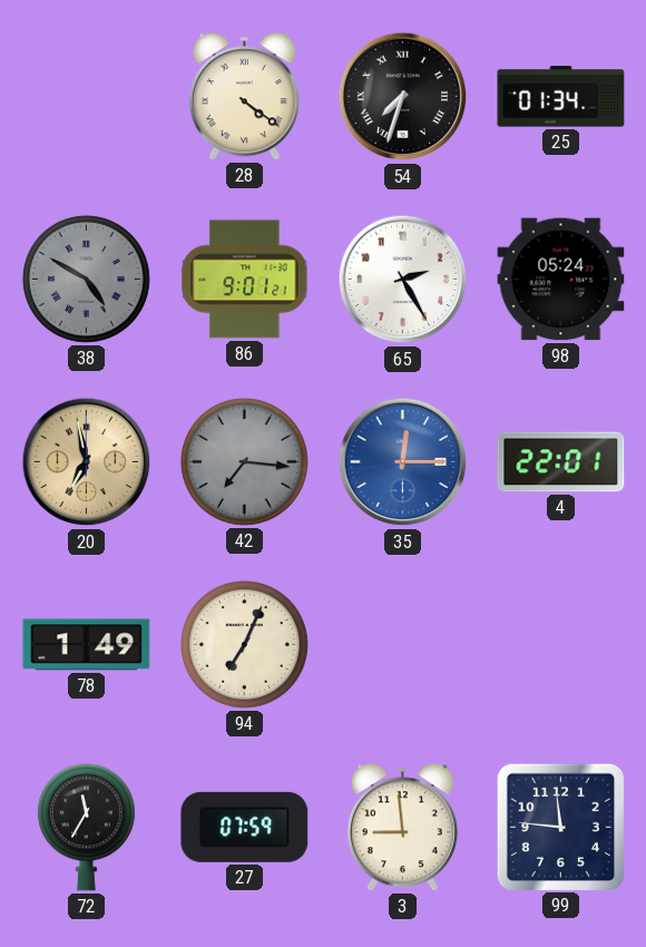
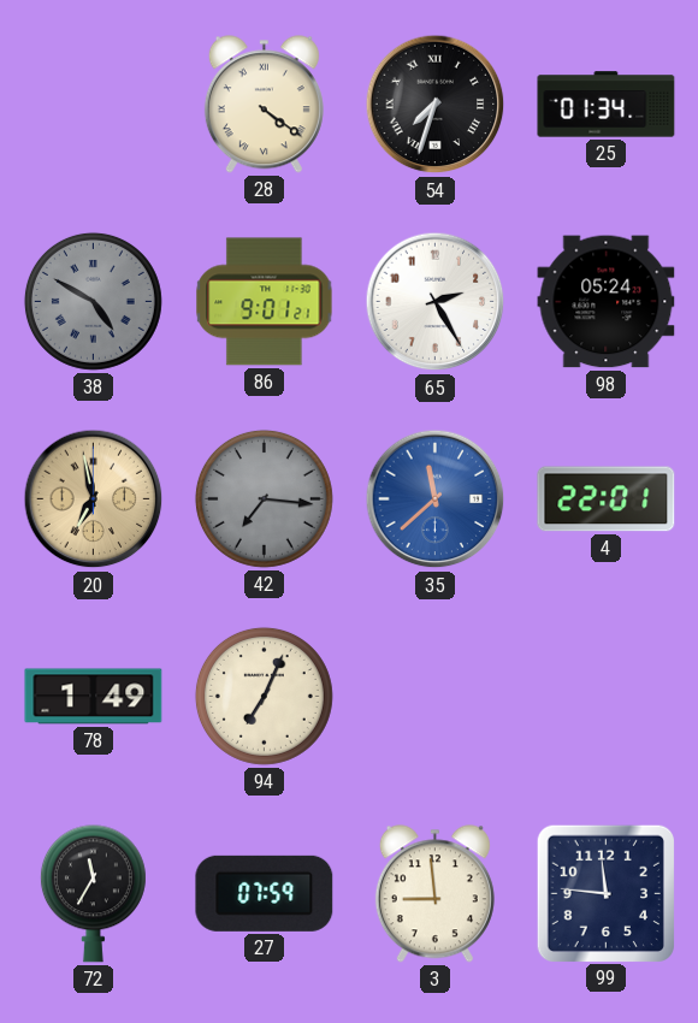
35: 12:15 -> 11:38
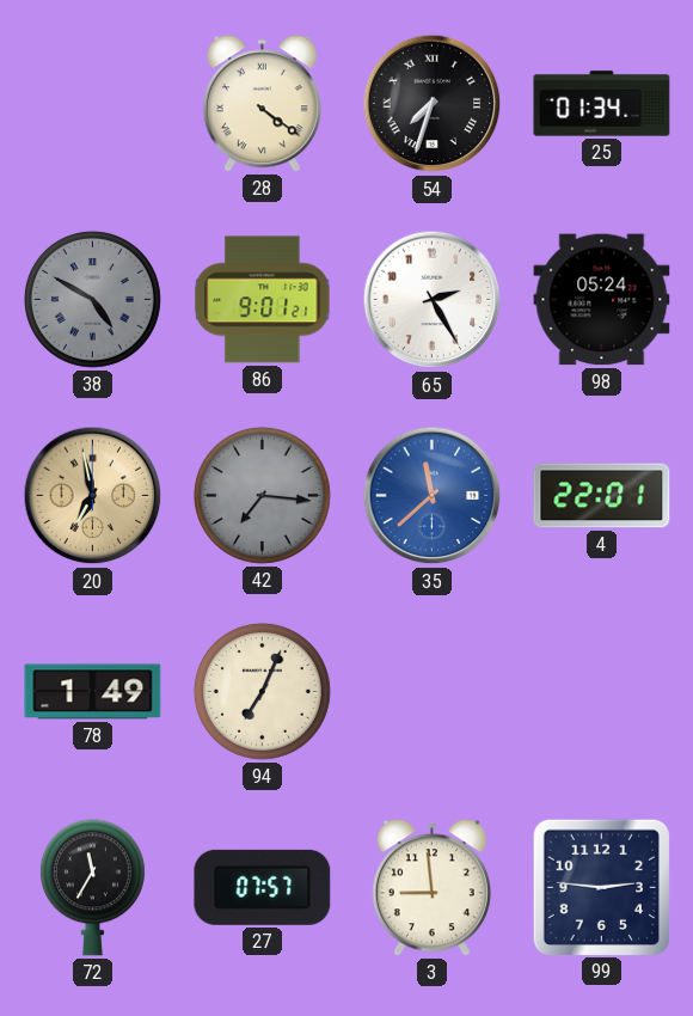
27: 07:59 -> 07:57
99: 11:46 -> 2:46
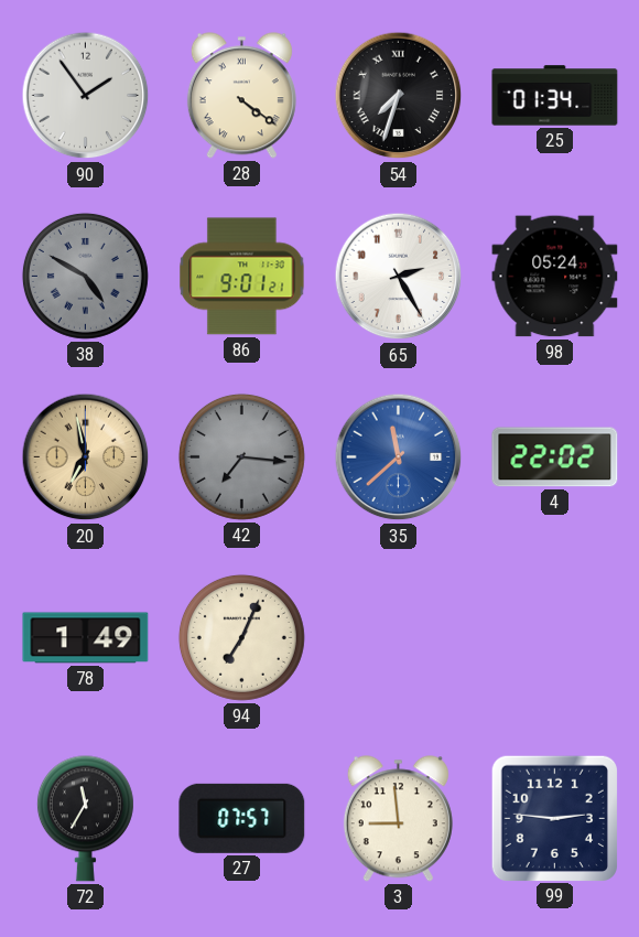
90: none -> 1:54
4: 22:01 -> 22:02
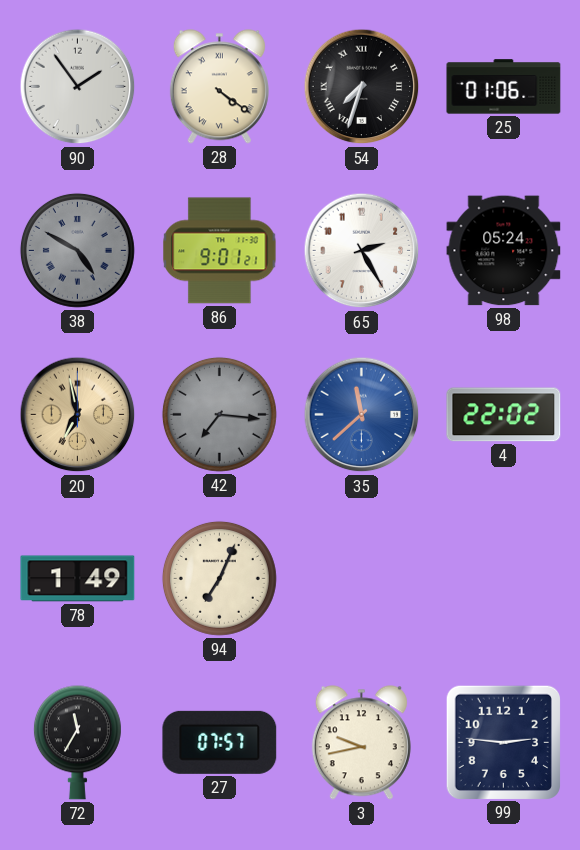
25: 01:34 -> 01:06
3: 8:59 -> 9:43
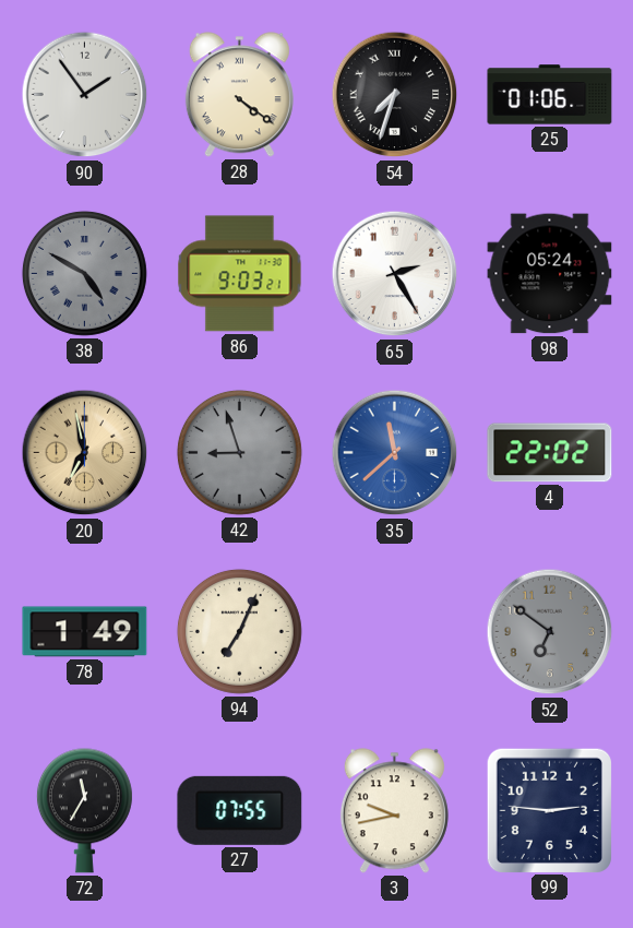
86: 9:01 -> 9:03
42: 7:16 -> 8:57
52: none -> 6:51
27: 07:57 -> 07:55
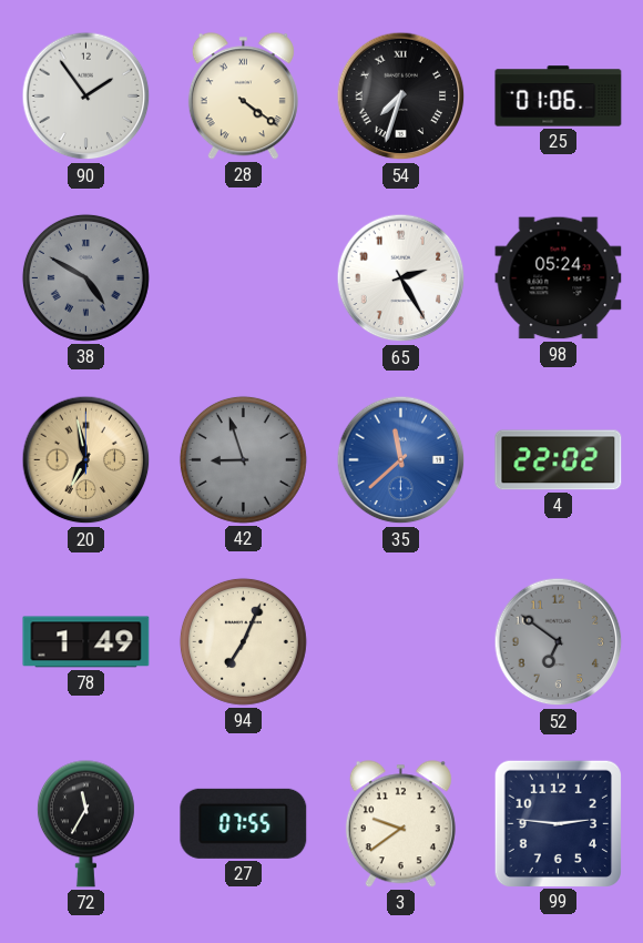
86: 9:03 -> none
3: 9:43 -> 9:39
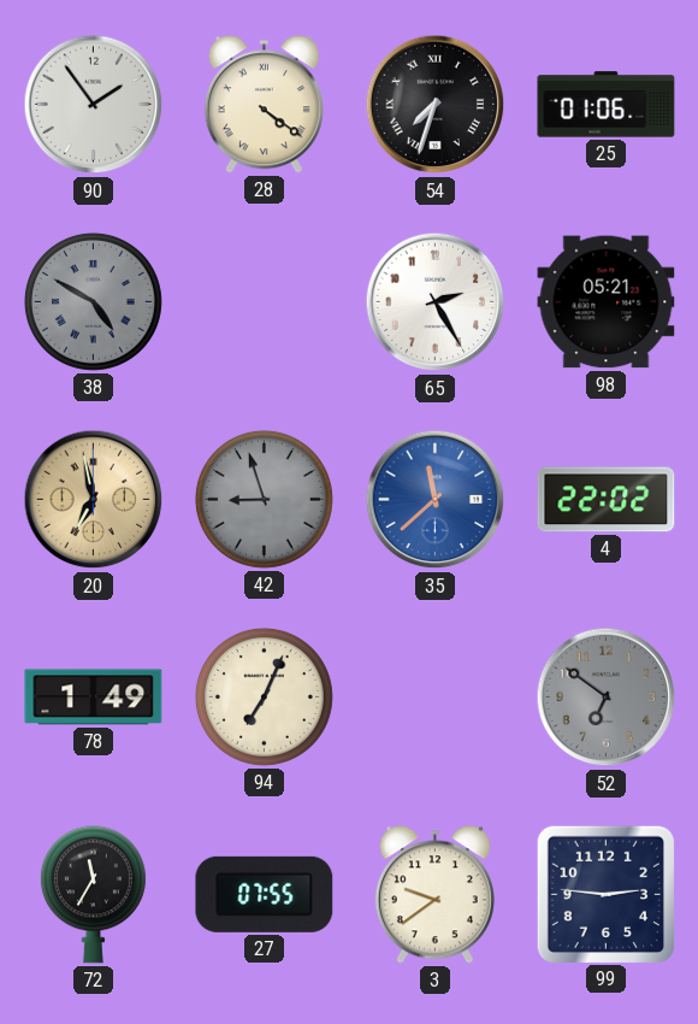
98: 05:24 -> 05:21
